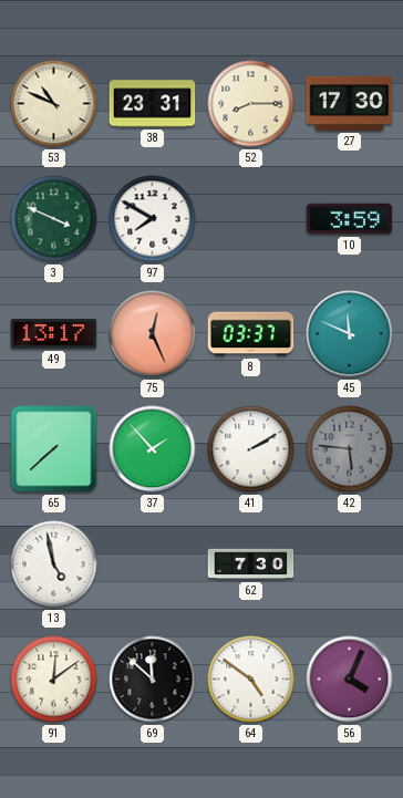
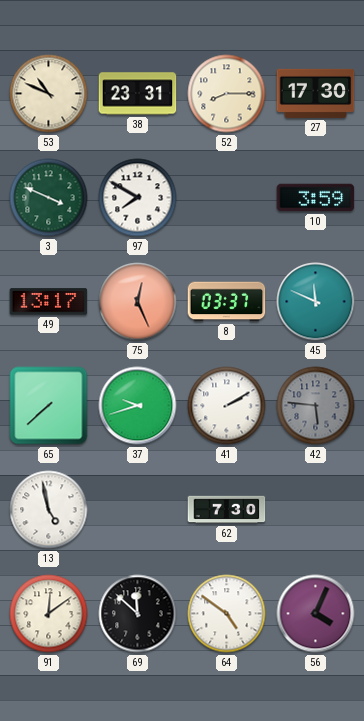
37: 1:53 -> 9:42
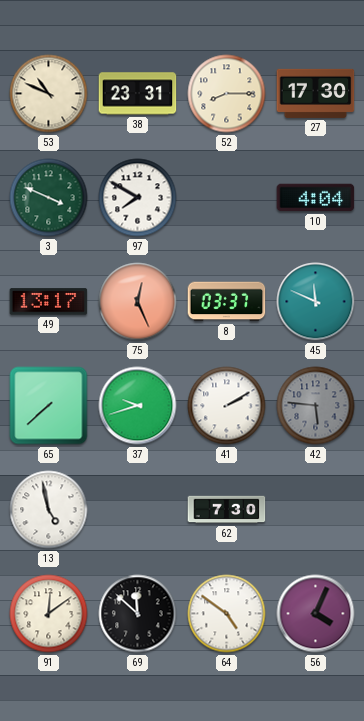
10: 3:59 -> 4:04
